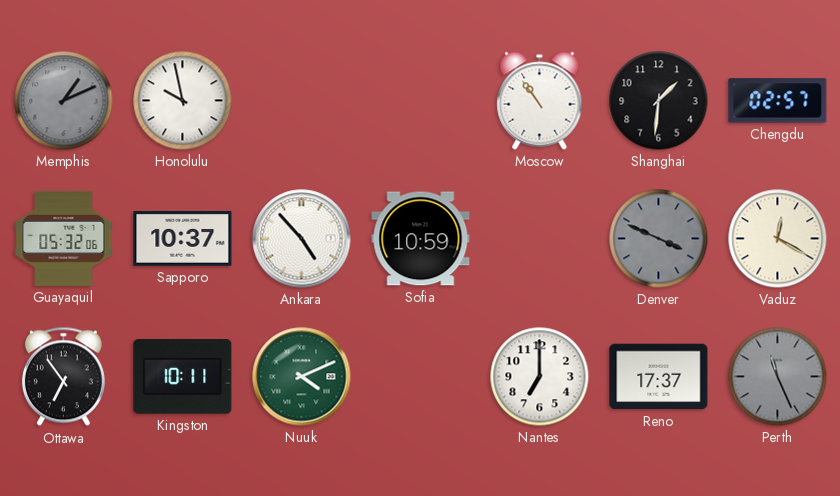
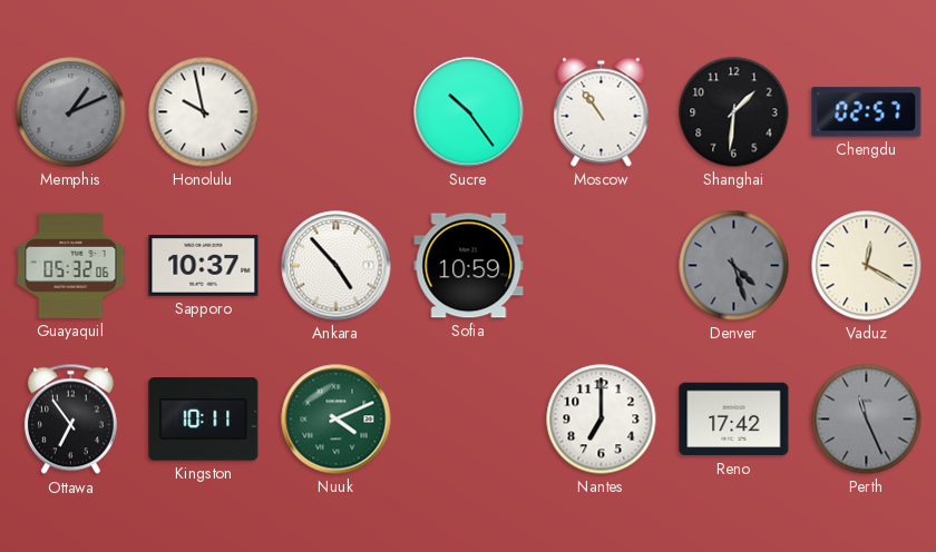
Sucre: none -> 10:24
Denver: 3:49 -> 4:27
Reno: 17:37 -> 17:42
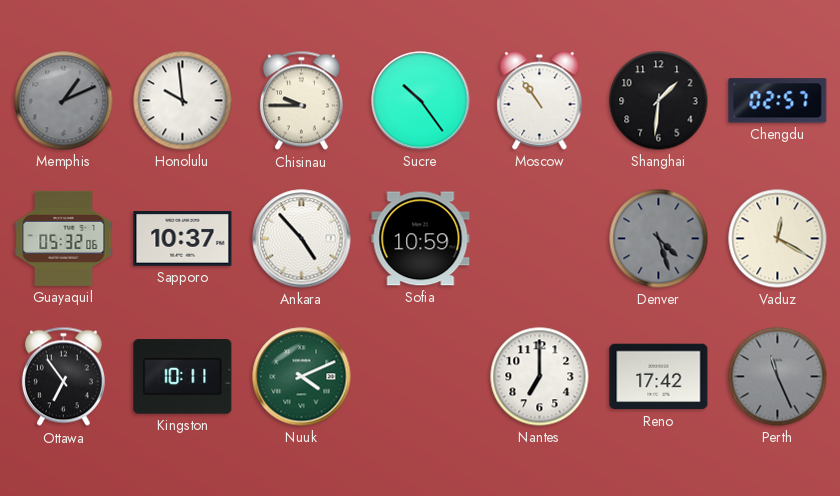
Honolulu: 9:58 -> 9:59
Chisinau: none -> 9:45
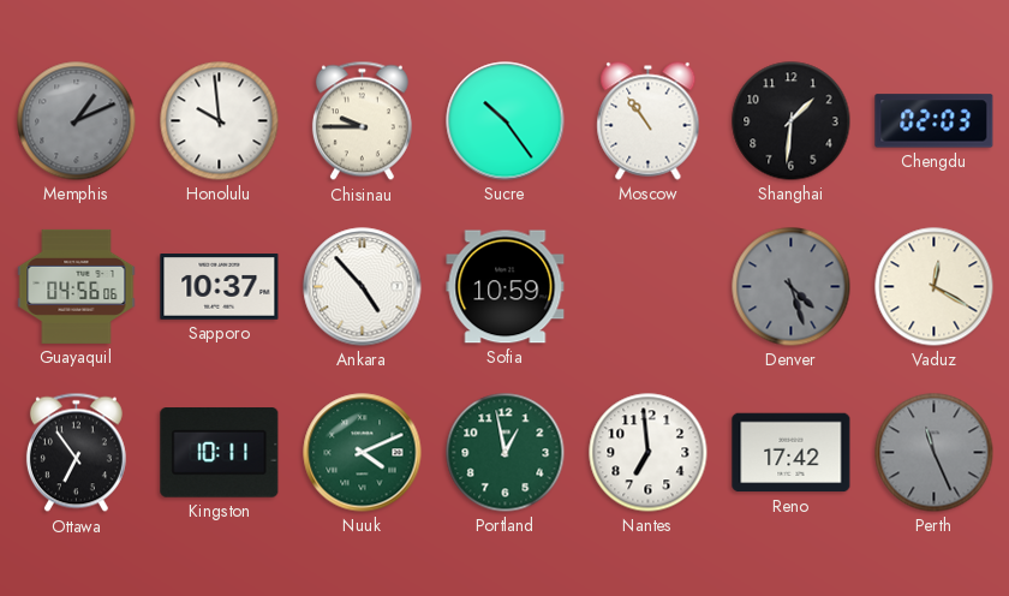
Chengdu: 02:57 -> 02:03
Guayaquil: 05:32 -> 04:56
Portland: none -> 12:58
Nantes: 7:00 -> 6:59
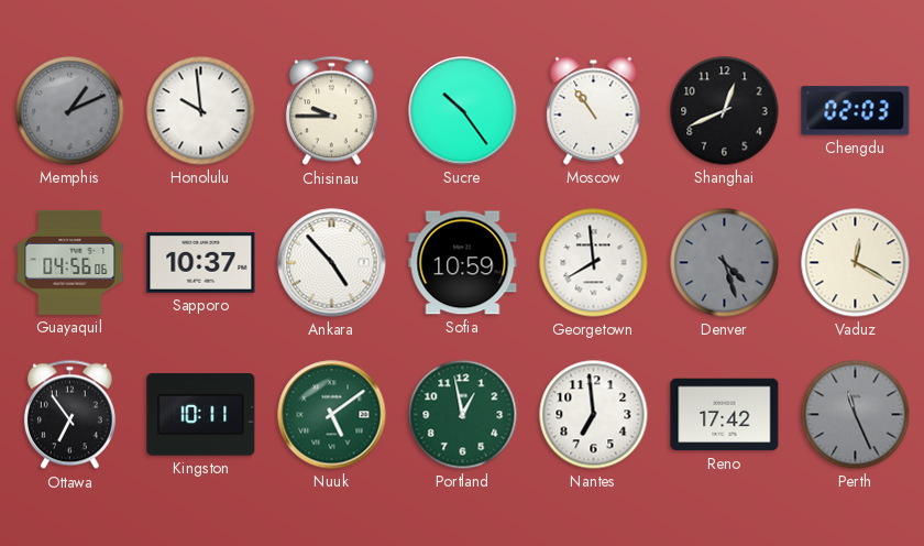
Shanghai: 1:31 -> 12:41
Georgetown: none -> 7:59
Nuuk: 4:11 -> 5:09
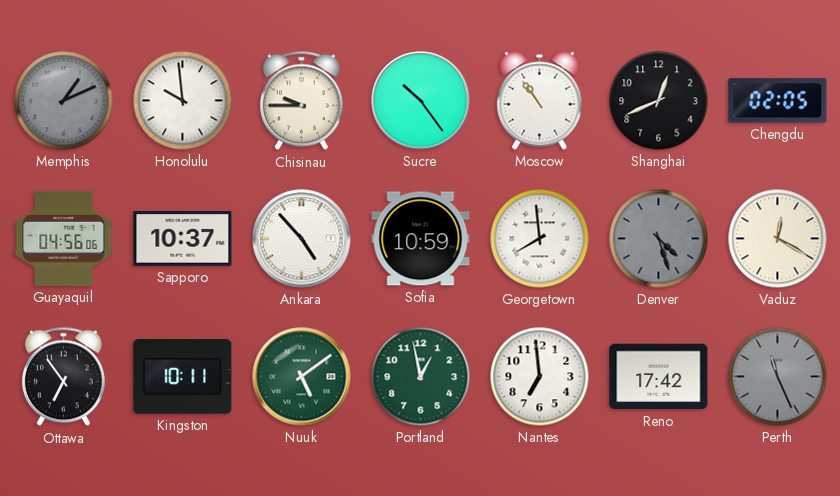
Chengdu: 02:03 -> 02:05
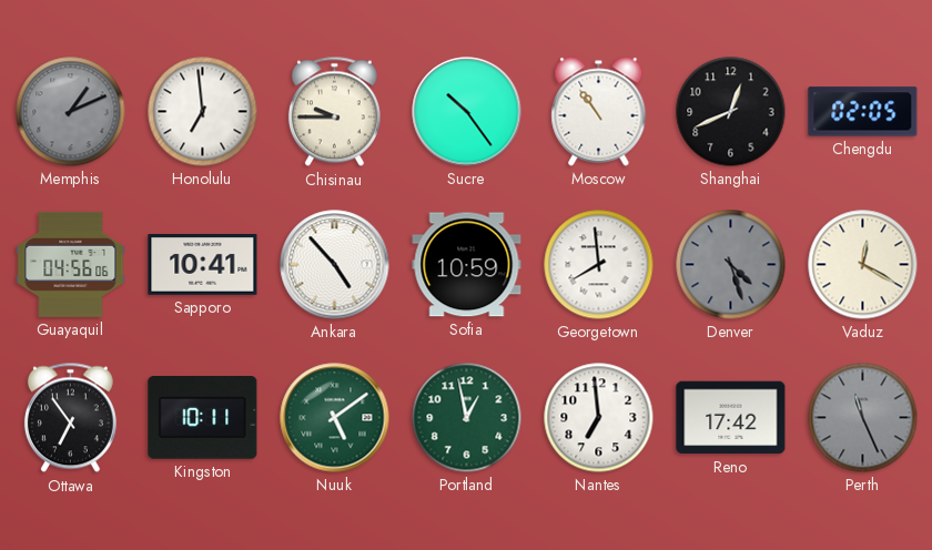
Honolulu: 9:59 -> 6:59
Sapporo: 10:37 -> 10:41
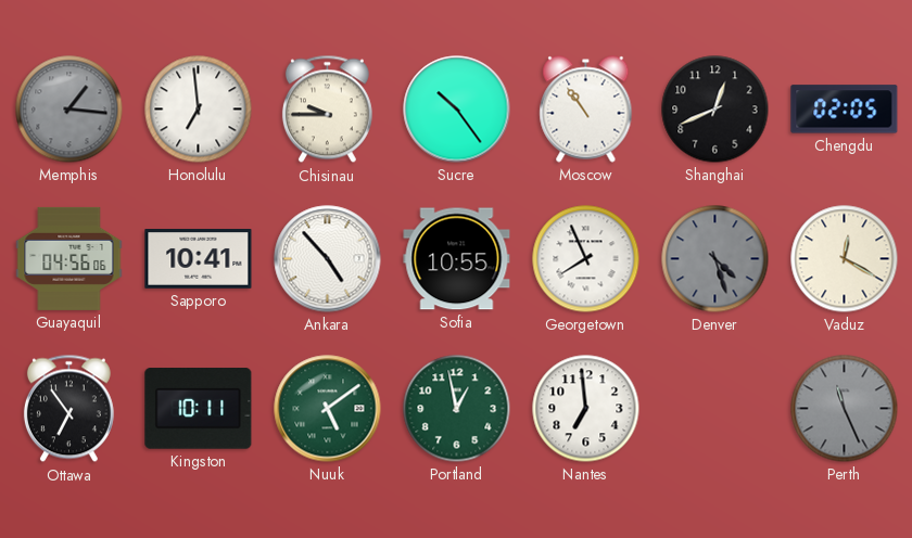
Memphis: 1:11 -> 1:16
Sofia: 10:59 -> 10:55
Georgetown: 7:59 -> 7:56
Reno: 17:42 -> none
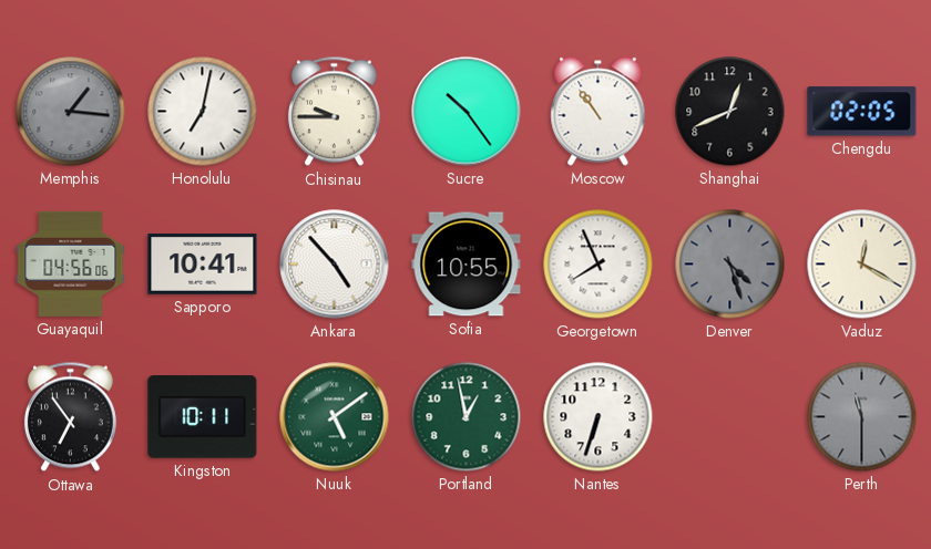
Honolulu: 6:59 -> 7:02
Nantes: 6:59 -> 6:33
Perth: 11:26 -> 11:30
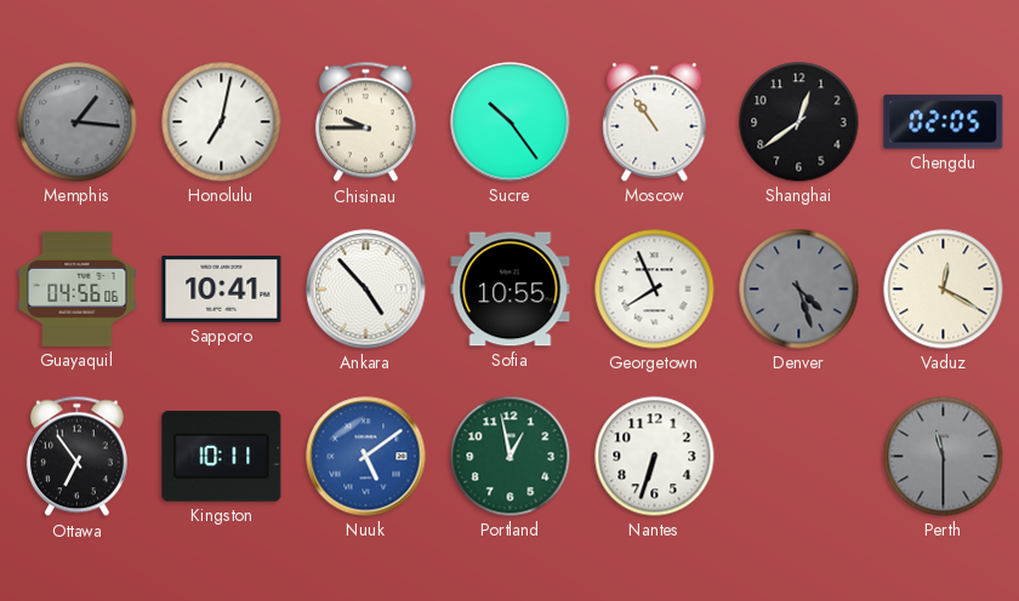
Shanghai: 12:41 -> 12:39
Nuuk dial: green -> blue
